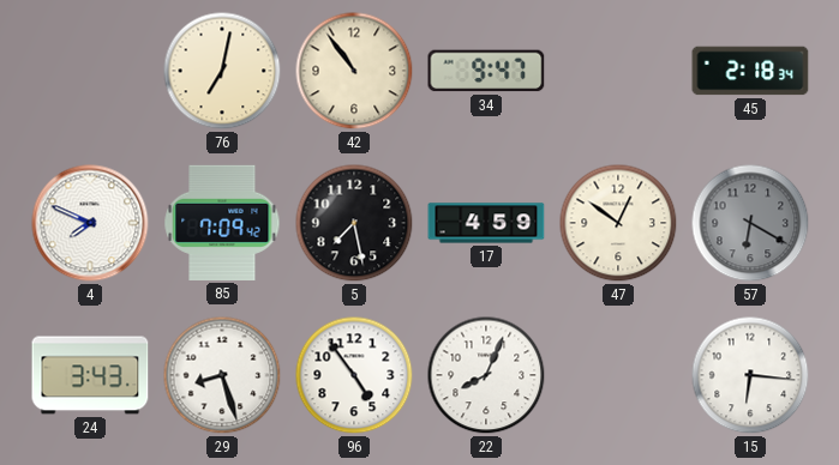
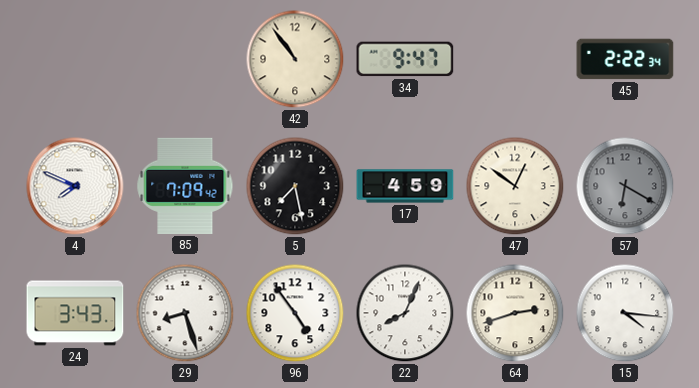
76: 7:02 -> none
45: 2:18 -> 2:22
64: none -> 2:42
15: 6:16 -> 4:16
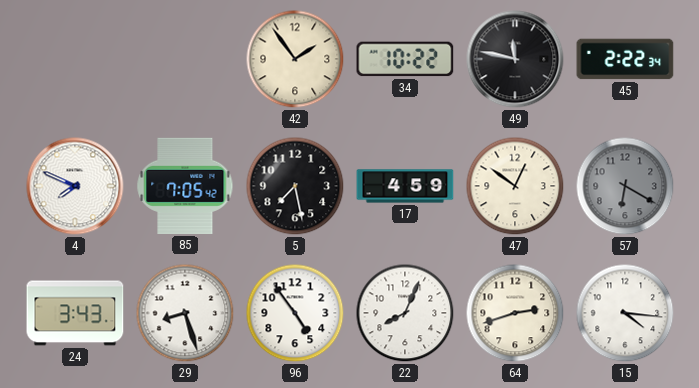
42: 10:54 -> 1:54
34: 9:47 -> 10:22
49: none -> 11:47
85: 7:09 -> 7:05
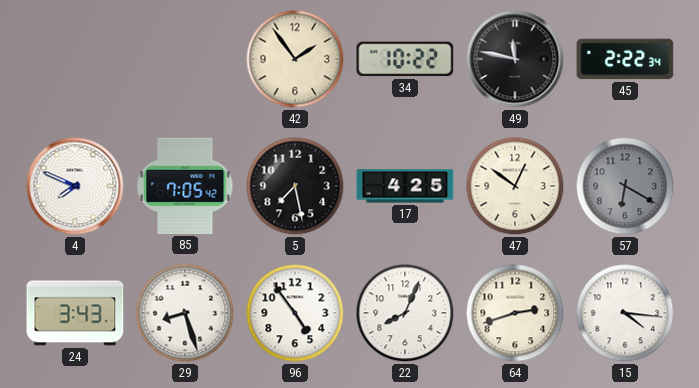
17: 4:59 -> 4:25
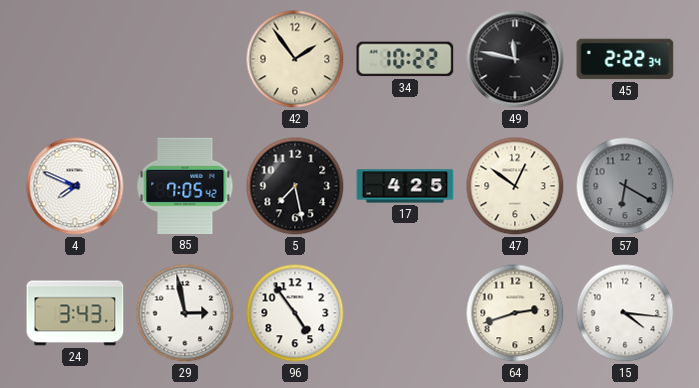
29: 8:27 -> 2:58
22: 8:04 -> none
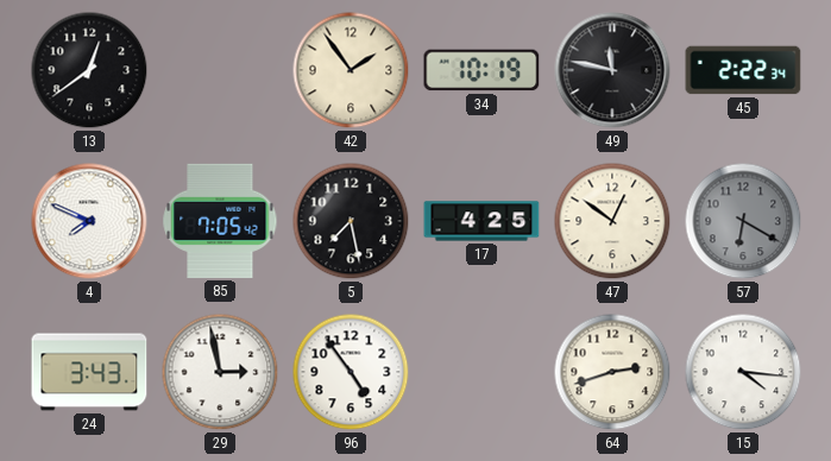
13: none -> 12:39
34: 10:22 -> 10:19
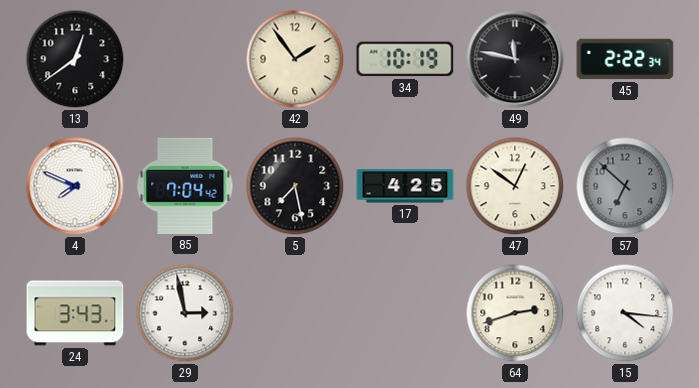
85: 7:05 -> 7:04
57: 6:20 -> 6:52
96: 4:54 -> none
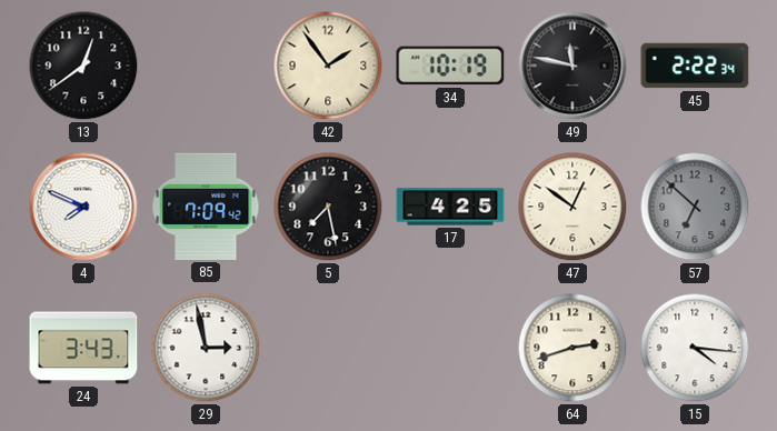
85: 7:04 -> 7:09
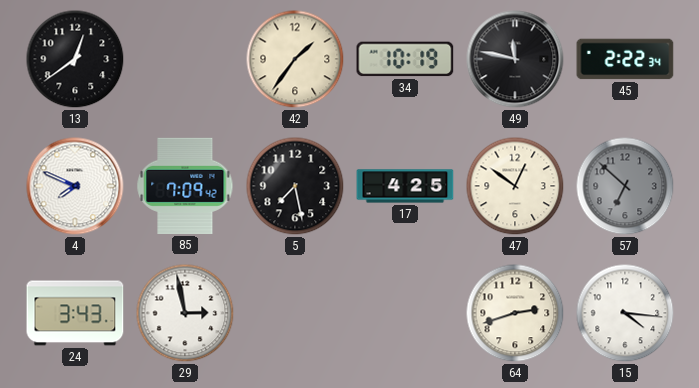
42: 1:54 -> 1:36
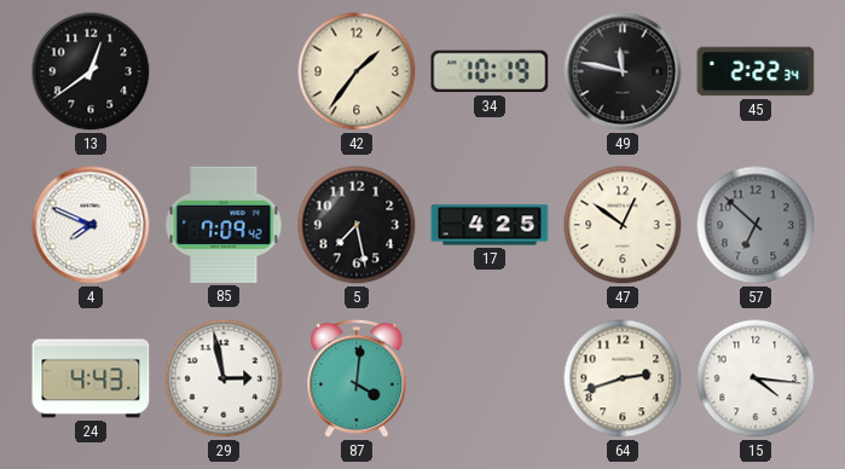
24: 3:43 -> 4:43
87: none -> 4:01
